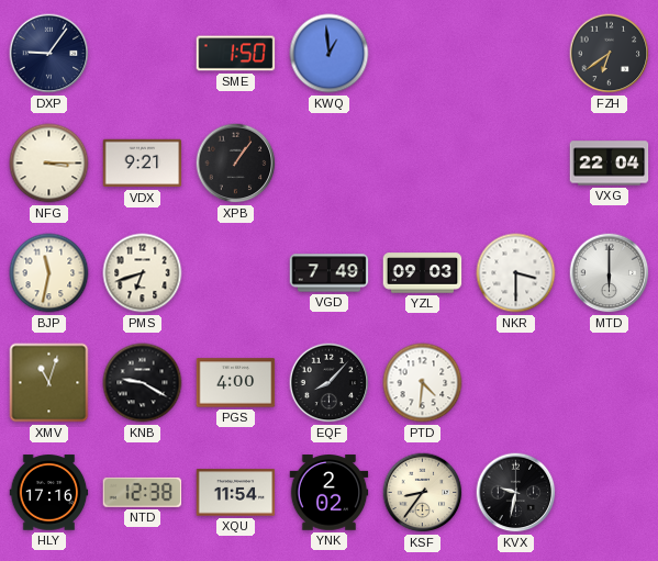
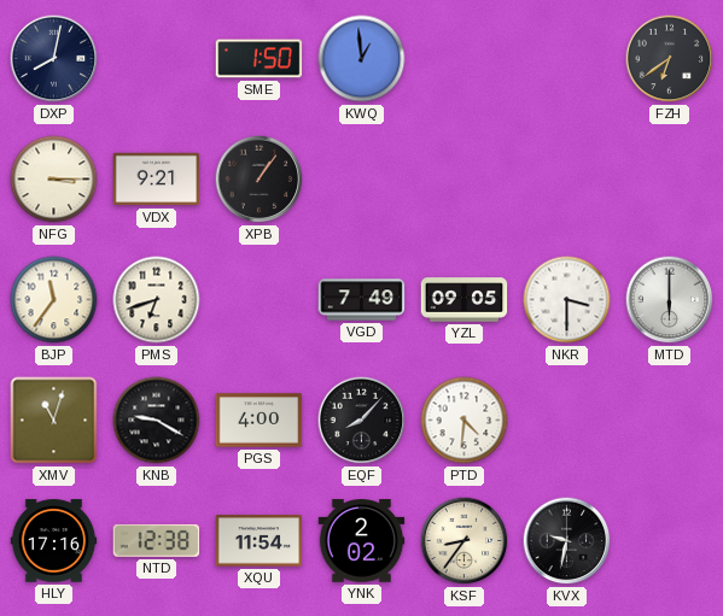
DXP: 9:06 -> 8:02
VXG: 22:04 -> none
BJP: 11:32 -> 11:36
YZL: 09:03 -> 09:05
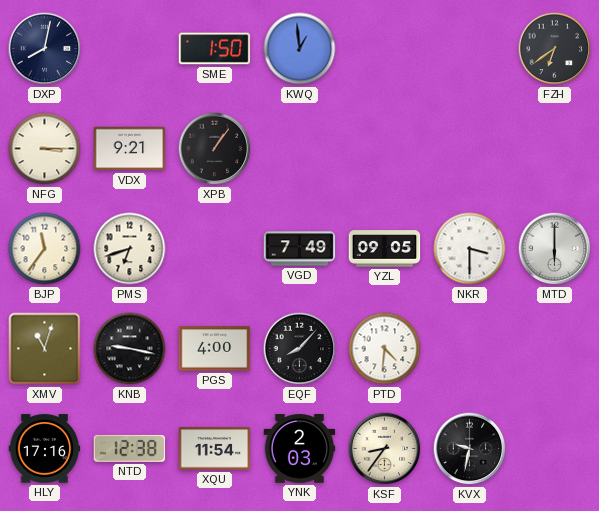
KNB: 9:20 -> 9:17
YNK: 2:02 -> 2:03
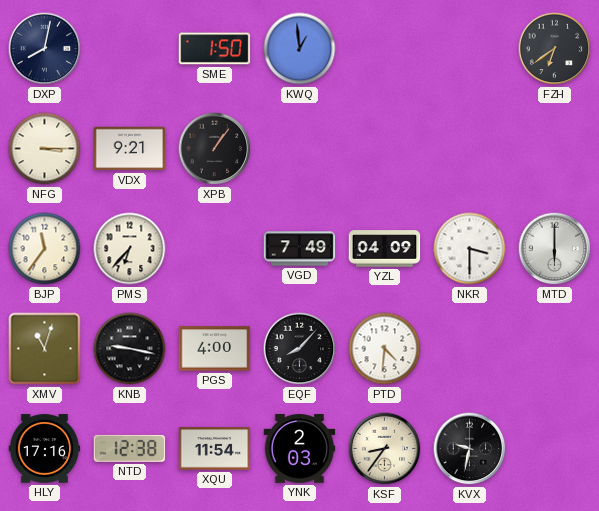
PMS: 6:42 -> 6:37
YZL: 09:05 -> 04:09
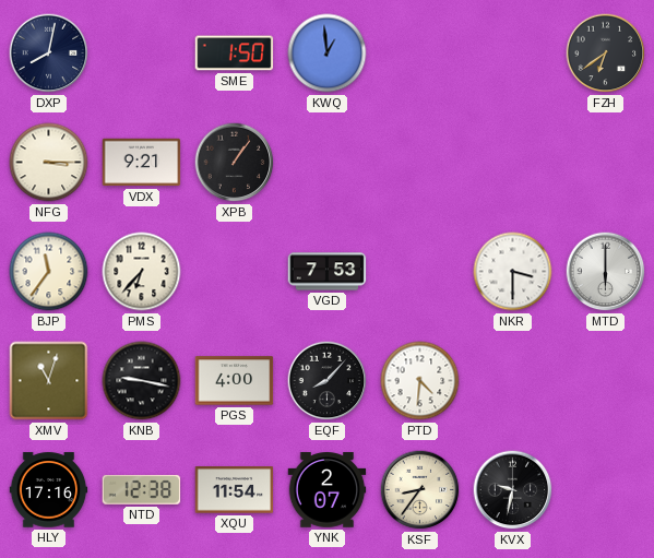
VGD: 7:49 -> 7:53
YZL: 04:09 -> none
YNK: 2:03 -> 2:07
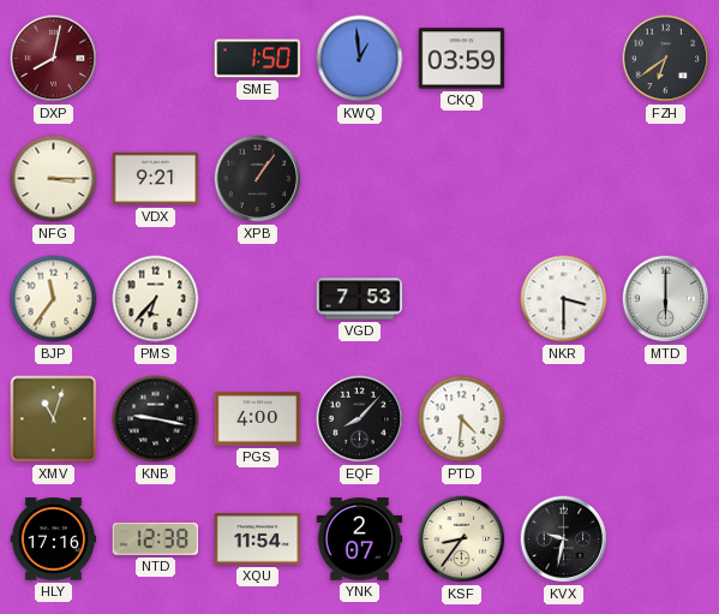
DXP dial: navy -> burgundy
CKQ: none -> 03:59
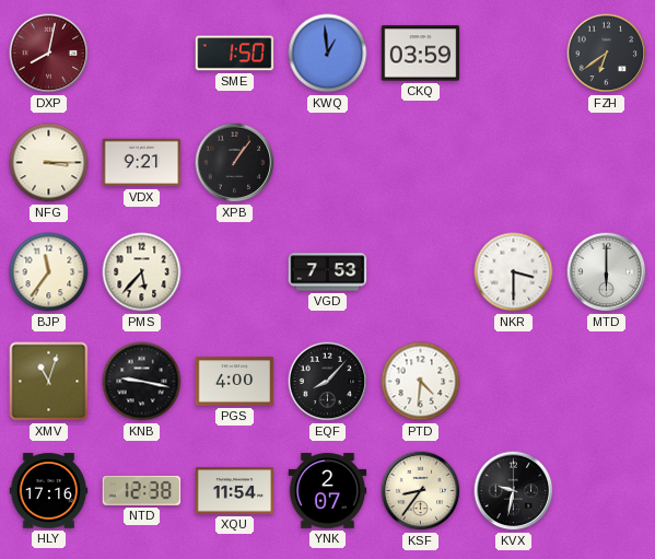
PMS: 6:37 -> 5:37
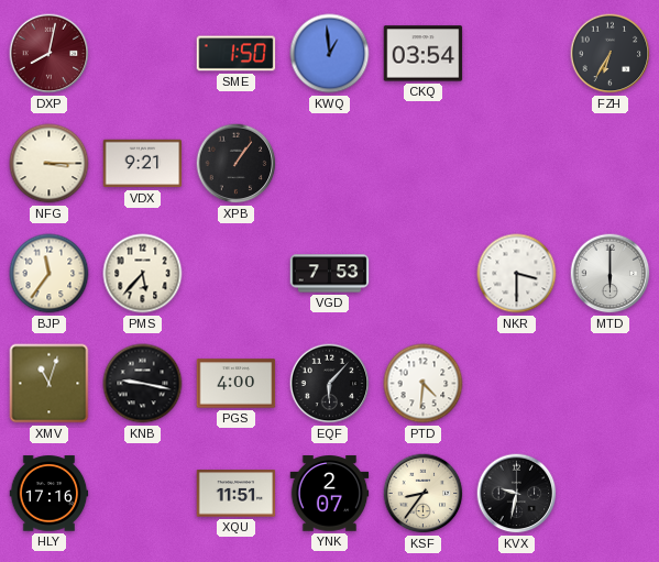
CKQ: 03:59 -> 03:54
FZH: 6:39 -> 6:35
EQF: 8:07 -> 6:07
NTD: 12:38 -> none
XQU: 11:54 -> 11:51
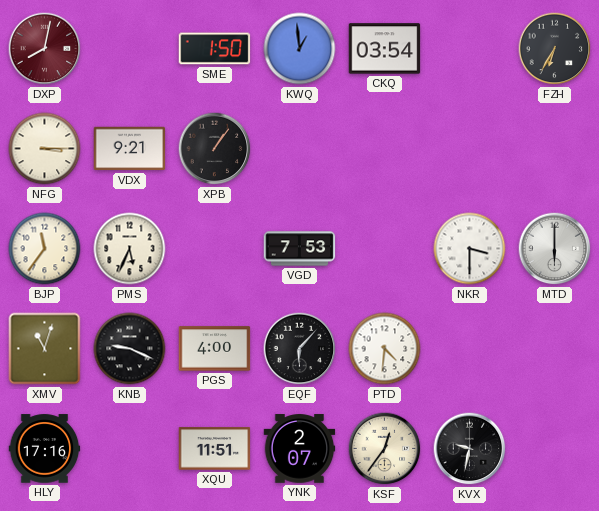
PMS: 5:37 -> 5:34
KNB: 9:17 -> 9:19
KSF: 8:36 -> 12:36
